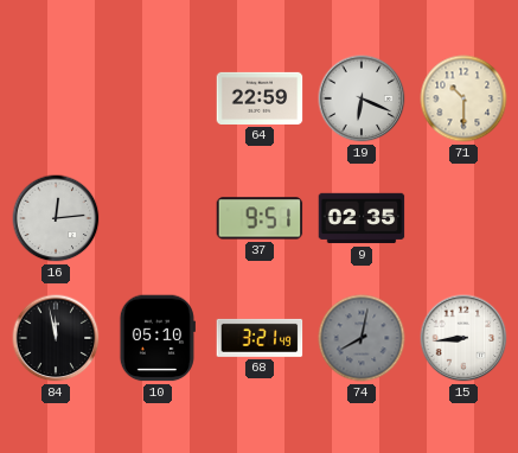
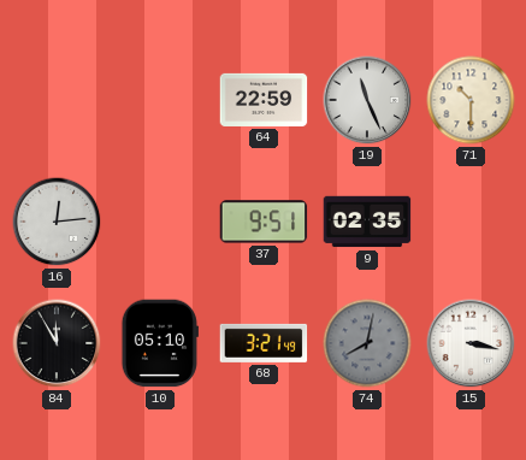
19: 6:19 -> 11:26
84: 11:58 -> 11:55
15: 8:44 -> 3:17
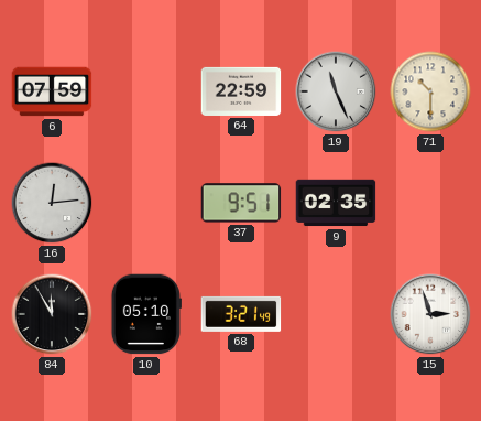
6: none -> 07:59
74: 8:02 -> none
15: 3:17 -> 2:57
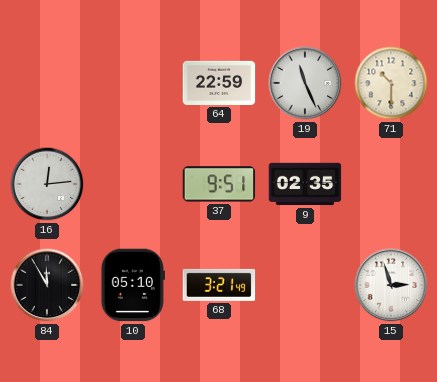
6: 07:59 -> none
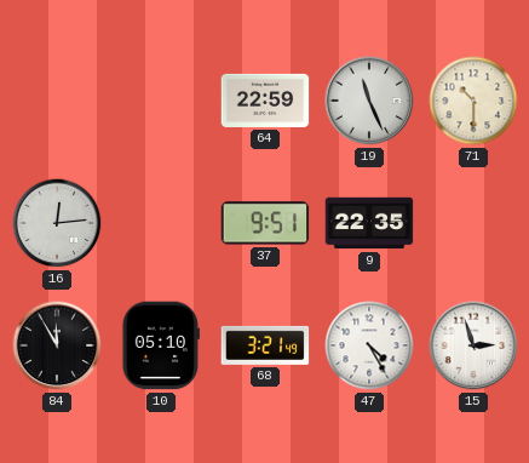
9: 02:35 -> 22:35
47: none -> 4:25
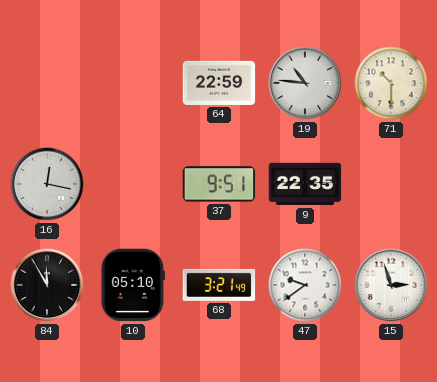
19: 11:26 -> 10:46
16: 12:14 -> 12:17
47: 4:25 -> 9:39
